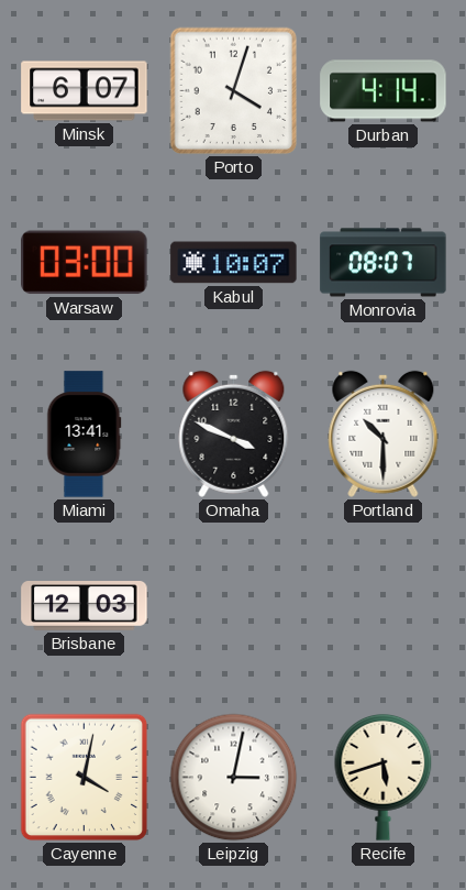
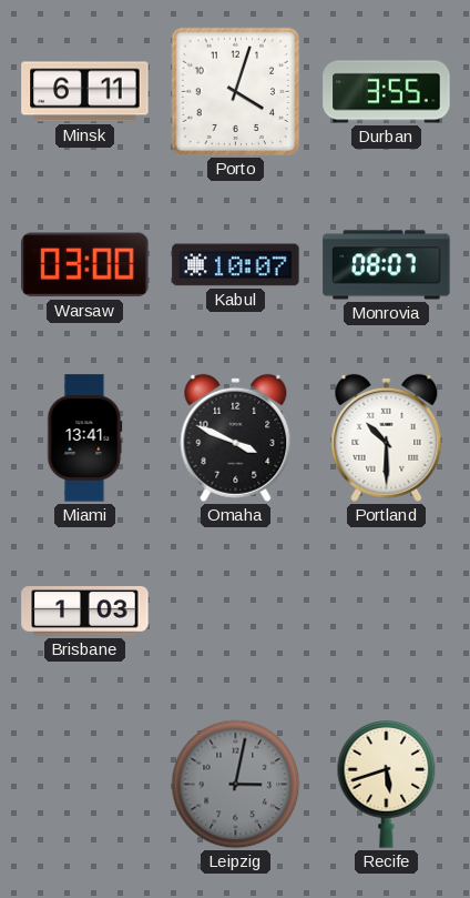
Minsk: 6:07 -> 6:11
Durban: 4:14 -> 3:55
Brisbane: 12:03 -> 1:03
Cayenne: 4:02 -> none
Leipzig dial: white -> grey
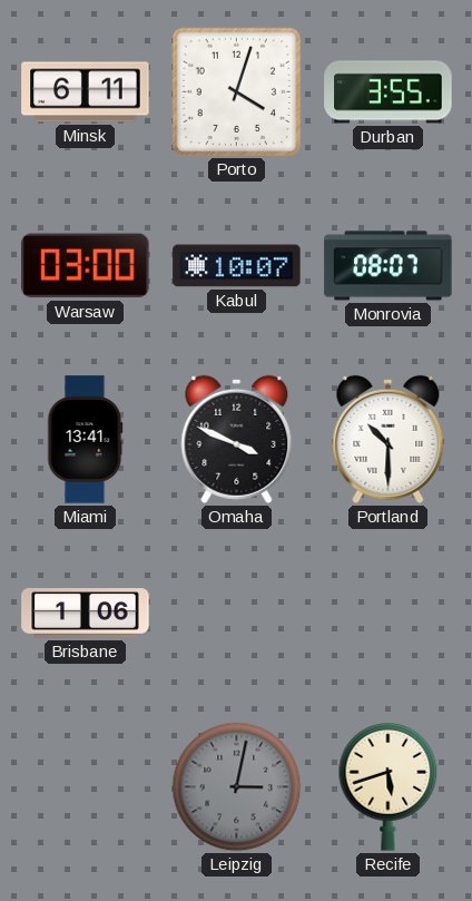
Brisbane: 1:03 -> 1:06
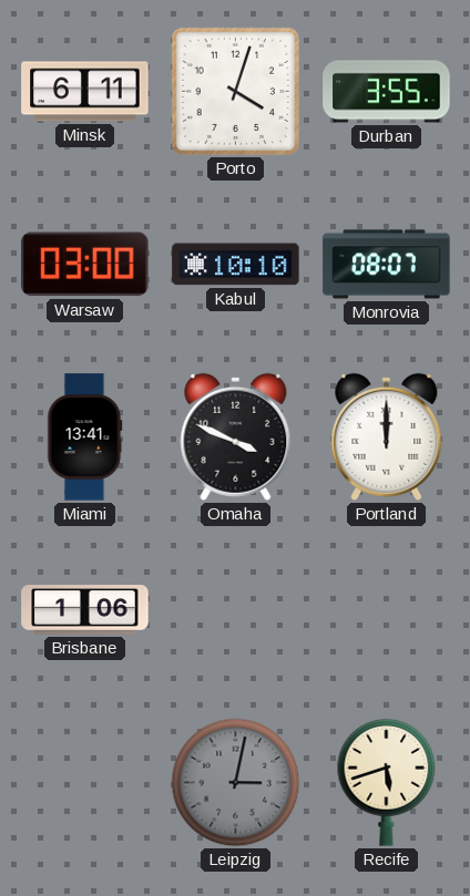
Kabul: 10:07 -> 10:10
Portland: 10:30 -> 12:00
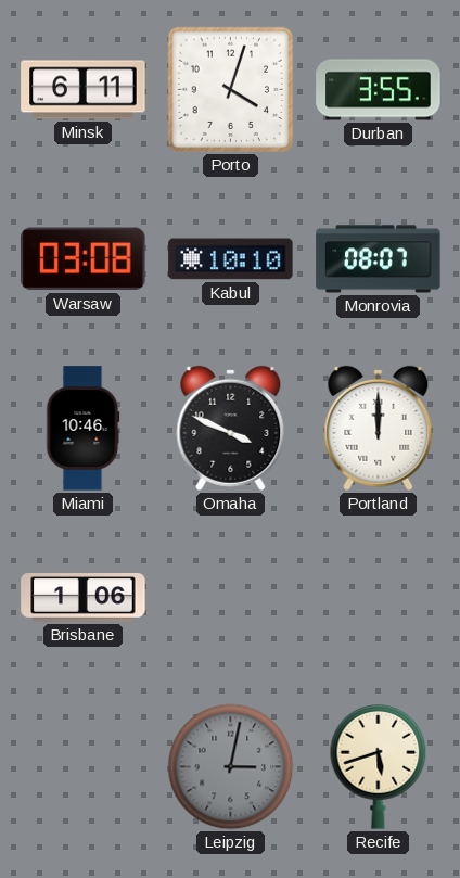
Warsaw: 03:00 -> 03:08
Miami: 13:41 -> 10:46
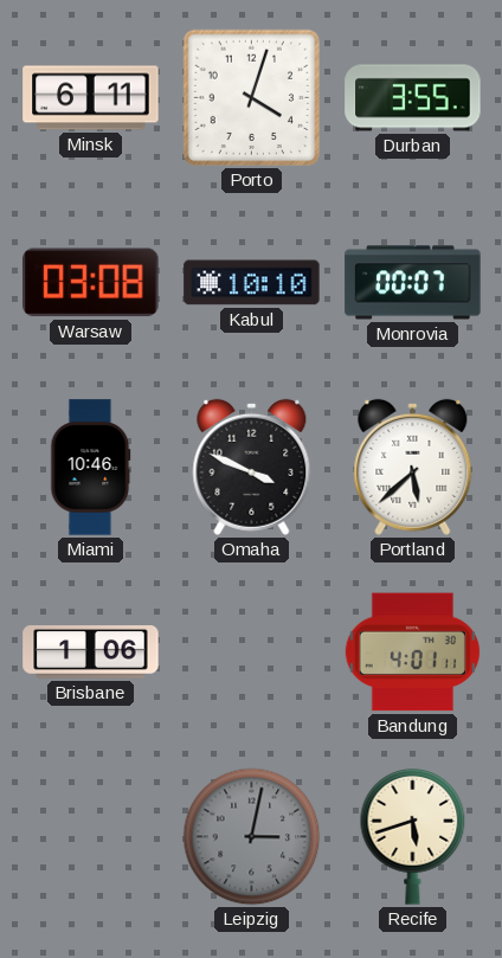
Monrovia: 08:07 -> 00:07
Portland: 12:00 -> 5:38
Bandung: none -> 4:01
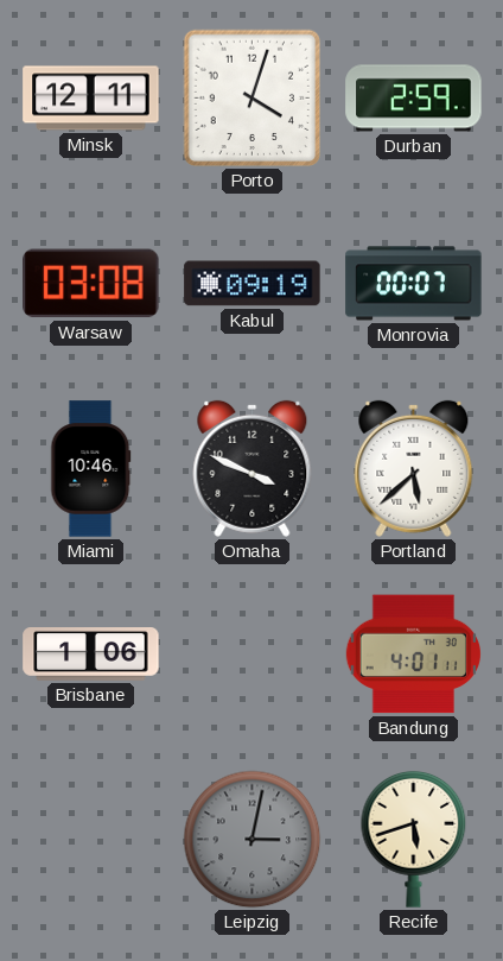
Minsk: 6:11 -> 12:11
Durban: 3:55 -> 2:59
Kabul: 10:10 -> 09:19
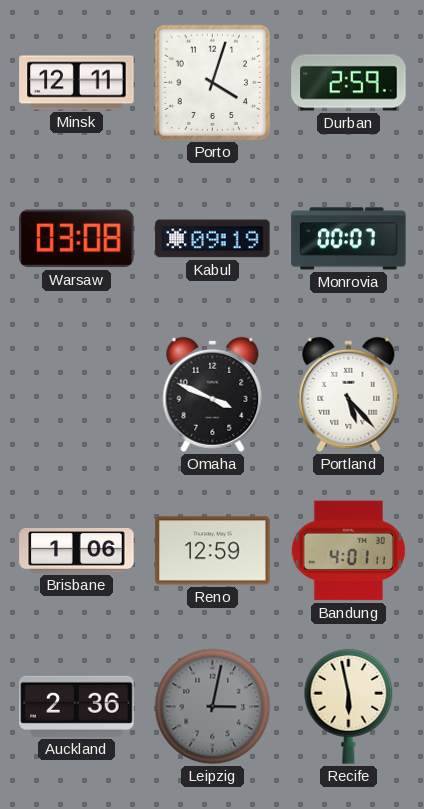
Miami: 10:46 -> none
Portland: 5:38 -> 5:23
Reno: none -> 12:59
Auckland: none -> 2:36
Recife: 5:42 -> 5:58
